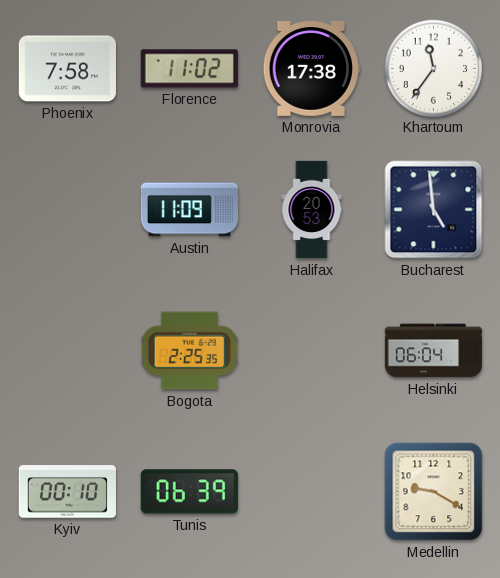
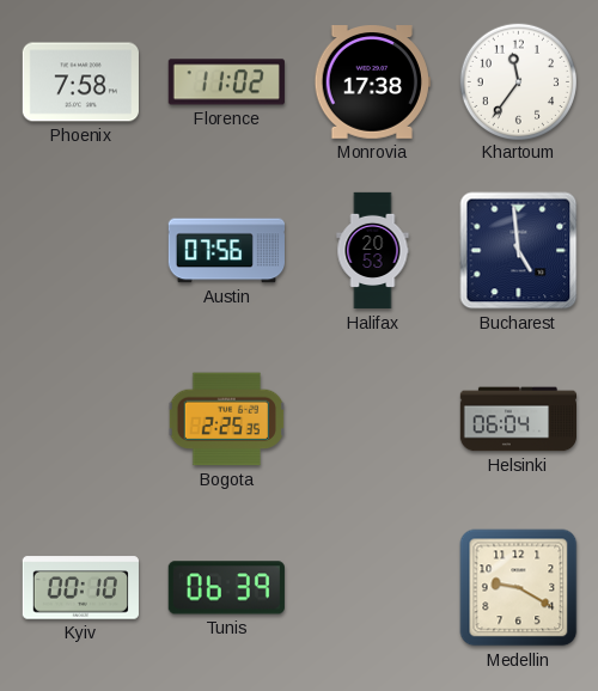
Austin: 11:09 -> 07:56
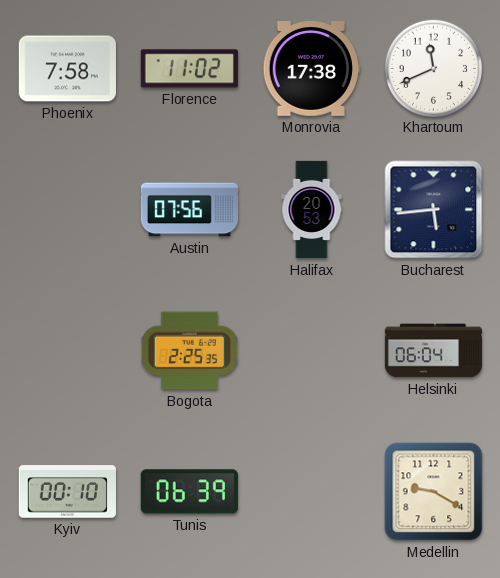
Khartoum: 11:36 -> 11:41
Bucharest: 4:59 -> 5:44
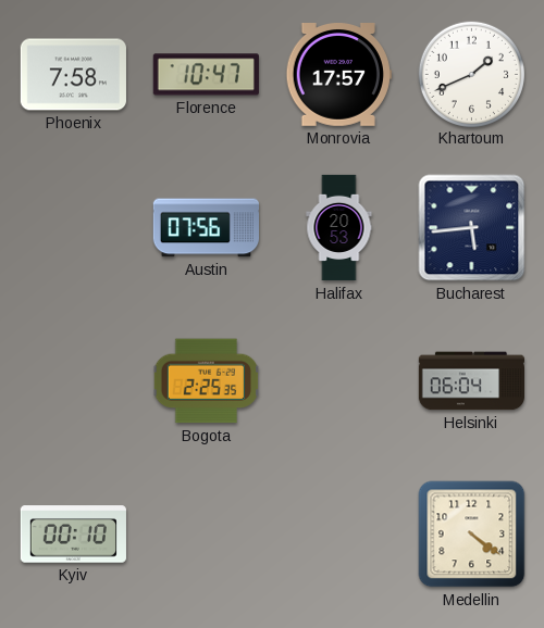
Florence: 11:02 -> 10:47
Monrovia: 17:38 -> 17:57
Khartoum: 11:41 -> 1:41
Tunis: 06:39 -> none
Medellin: 9:20 -> 4:21
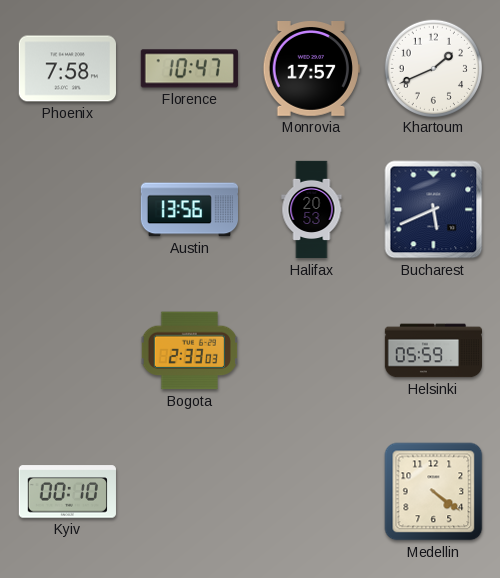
Austin: 07:56 -> 13:56
Bucharest: 5:44 -> 5:41
Bogota: 2:25 -> 2:33
Helsinki: 06:04 -> 05:59
